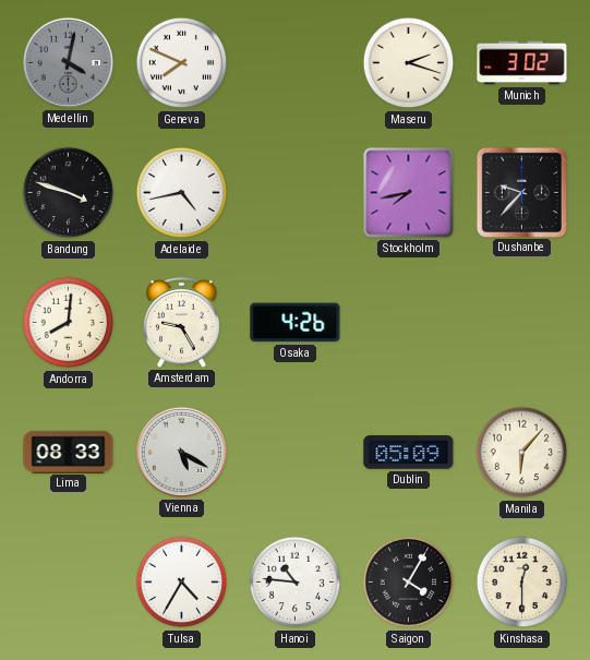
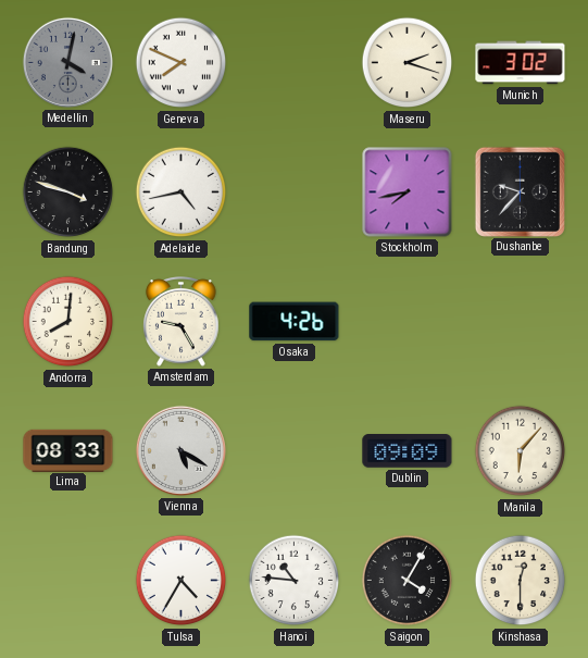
Dublin: 05:09 -> 09:09
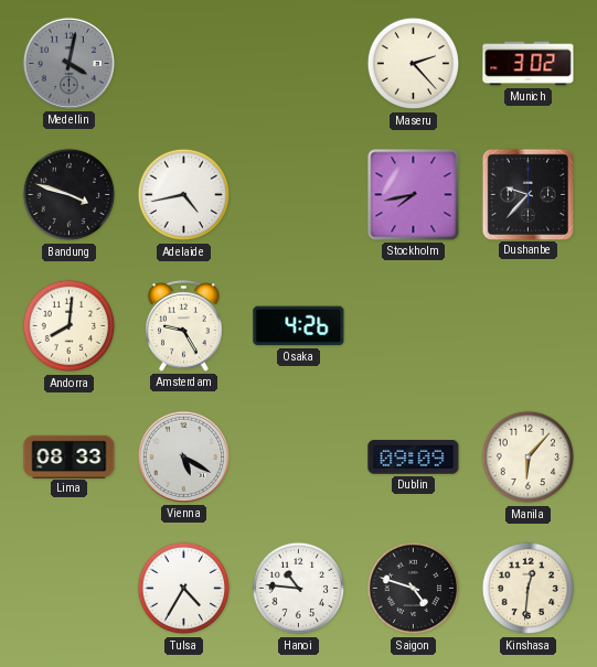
Geneva: 7:49 -> none
Maseru: 2:18 -> 2:23
Saigon: 4:05 -> 4:48
Kinshasa: 12:30 -> 12:31
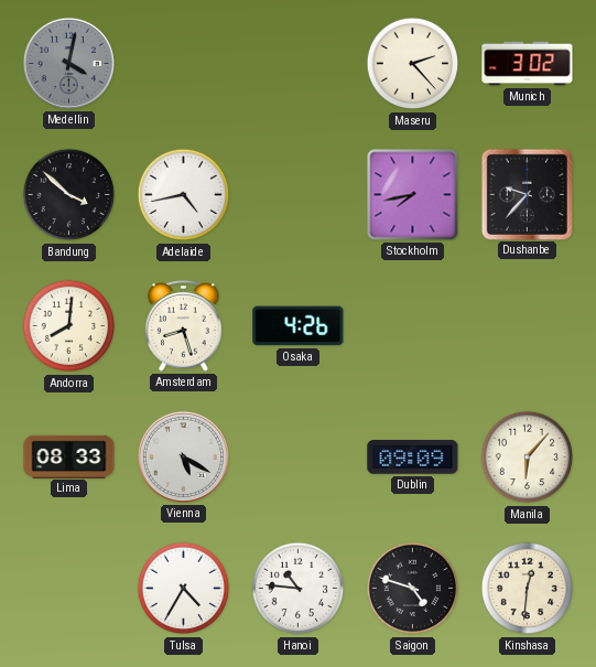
Bandung: 3:48 -> 3:52
Amsterdam: 9:25 -> 8:27
